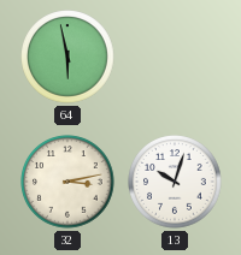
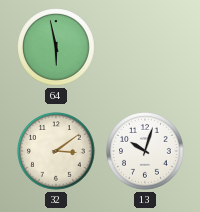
32: 3:13 -> 3:09
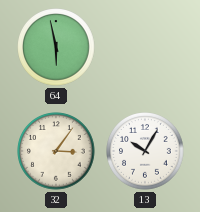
32: 3:09 -> 3:06
13: 10:03 -> 10:05
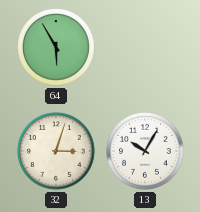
64: 5:58 -> 5:55
32: 3:06 -> 3:03
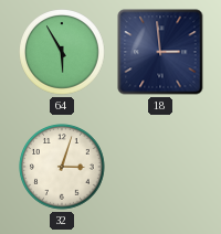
18: none -> 2:59
13: 10:05 -> none
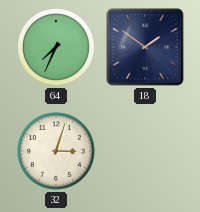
64: 5:55 -> 7:34
18: 2:59 -> 1:51
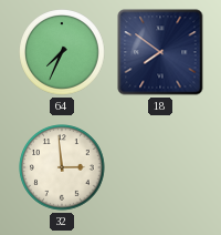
18: 1:51 -> 7:51
32: 3:03 -> 2:59
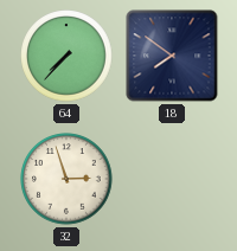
64: 7:34 -> 7:37
32: 2:59 -> 2:57
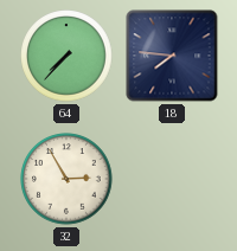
18: 7:51 -> 7:46
32: 2:57 -> 2:55
